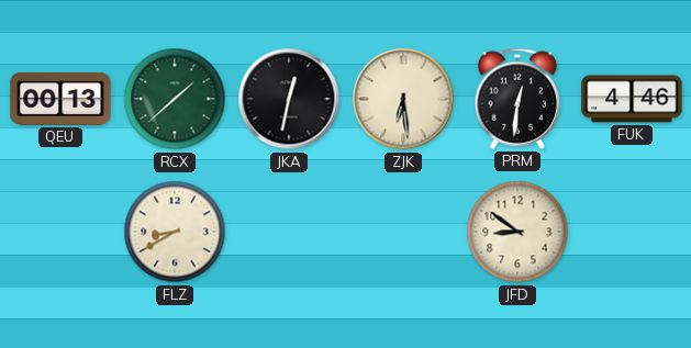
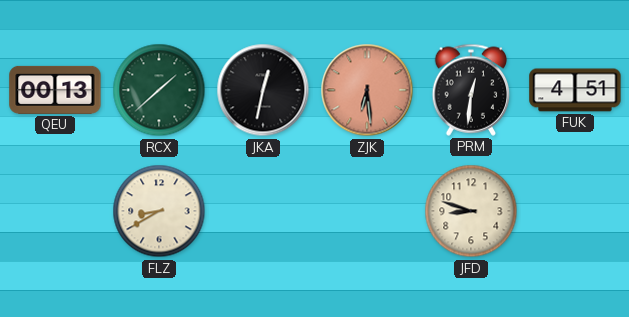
ZJK dial: cream -> salmon
FUK: 4:46 -> 4:51
JFD: 8:51 -> 8:48
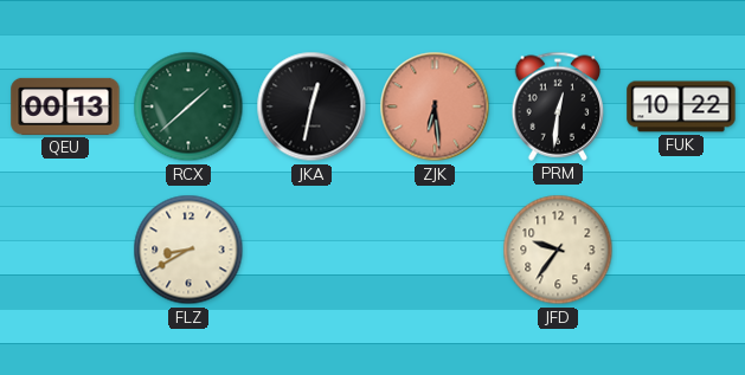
FUK: 4:51 -> 10:22
JFD: 8:48 -> 9:36
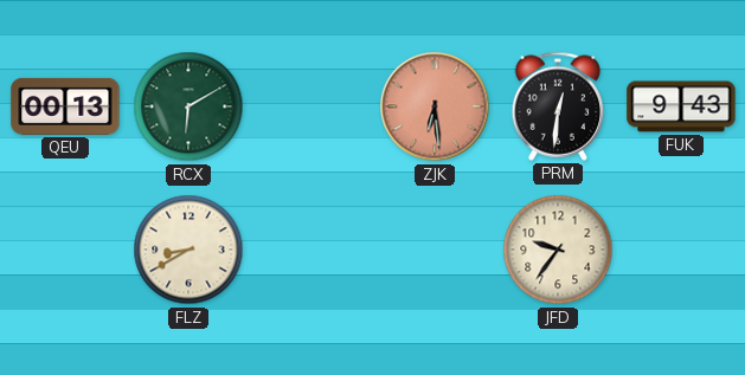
RCX: 1:38 -> 6:10
JKA: 12:32 -> none
FUK: 10:22 -> 9:43
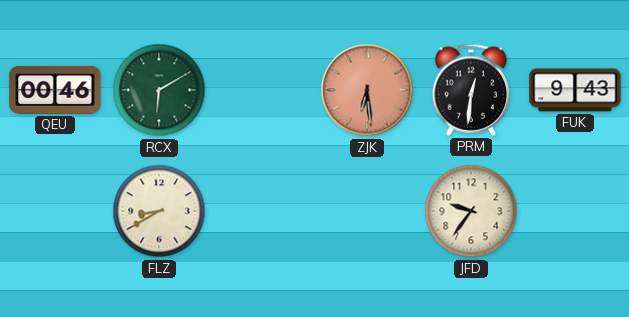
QEU: 00:13 -> 00:46
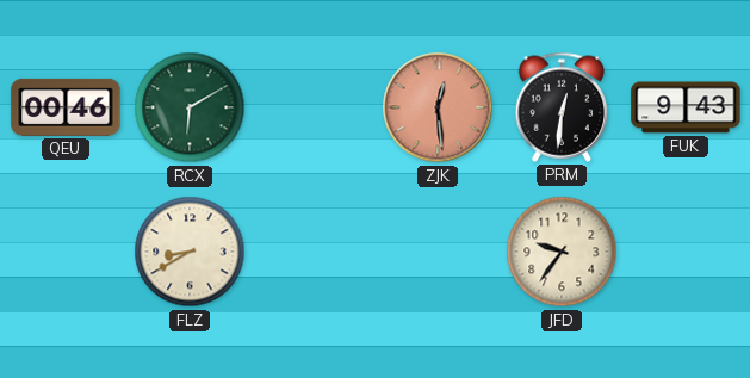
ZJK: 6:29 -> 12:29
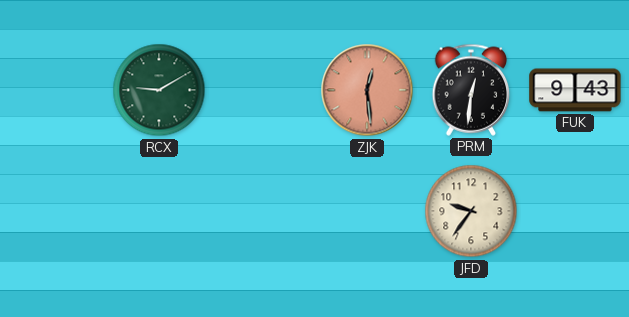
QEU: 00:46 -> none
RCX: 6:10 -> 9:10
FLZ: 8:40 -> none
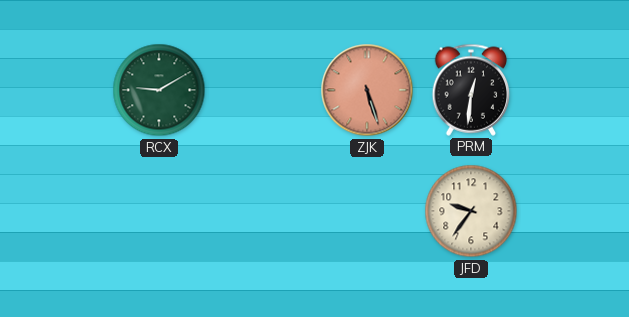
ZJK: 12:29 -> 5:27
FUK: 9:43 -> none
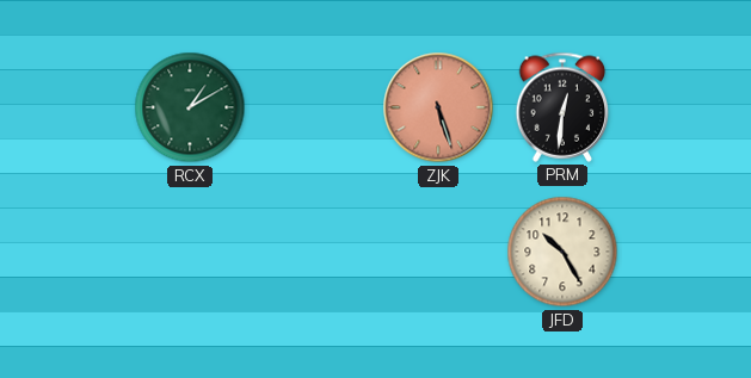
RCX: 9:10 -> 1:10
JFD: 9:36 -> 10:25
